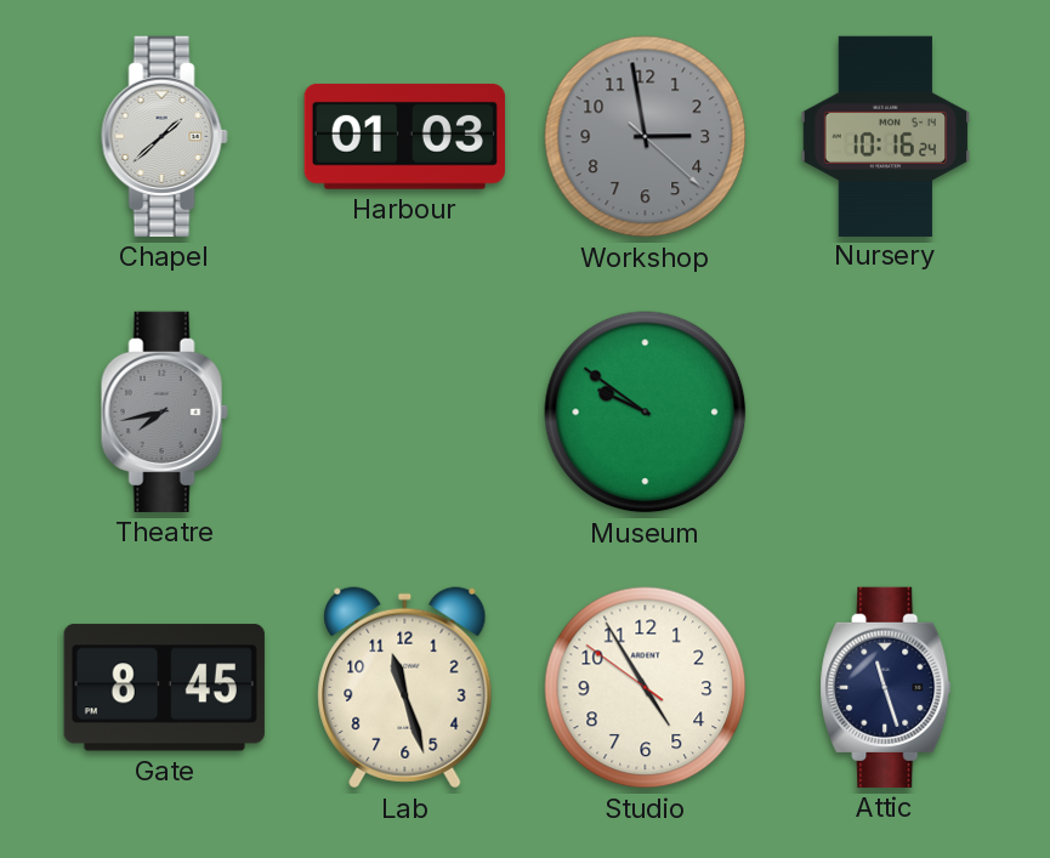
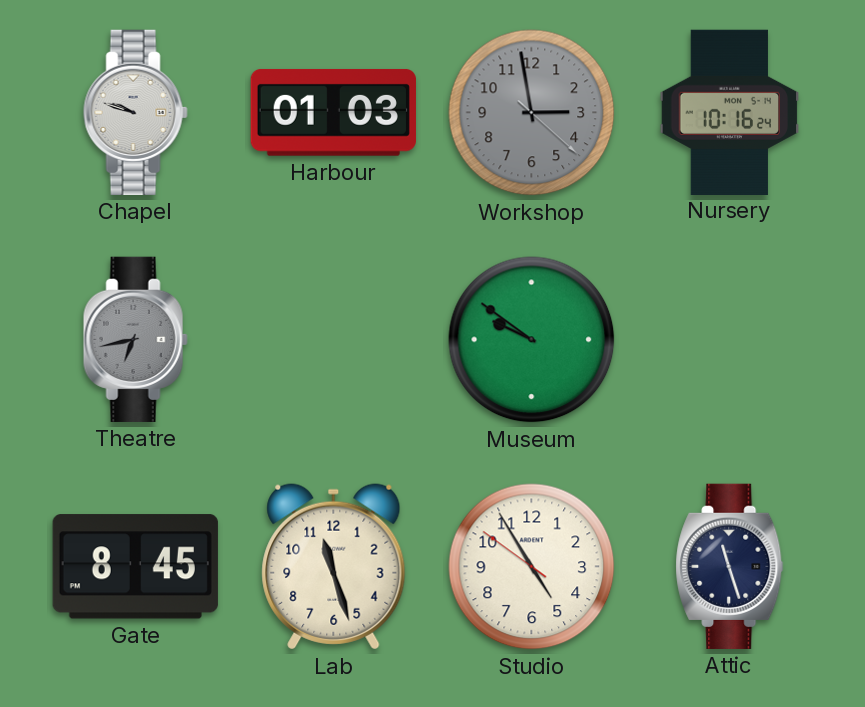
Chapel: 1:38 -> 9:48
Theatre: 7:43 -> 6:43
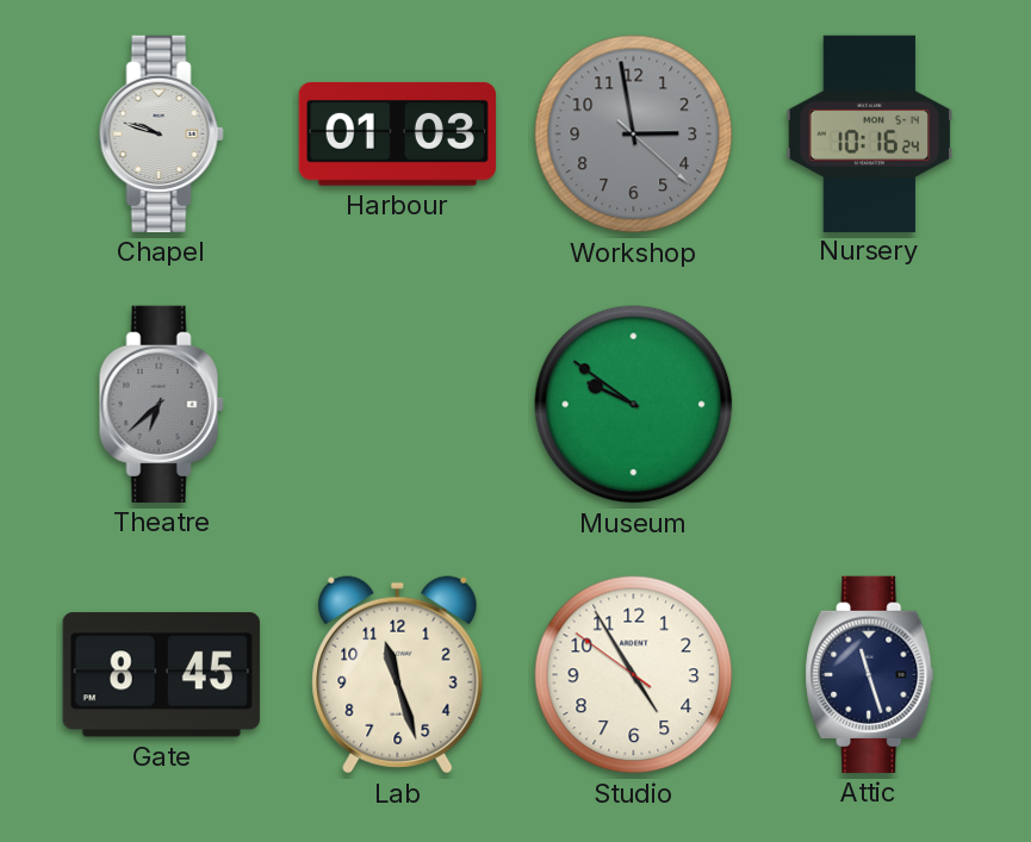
Theatre: 6:43 -> 6:38
